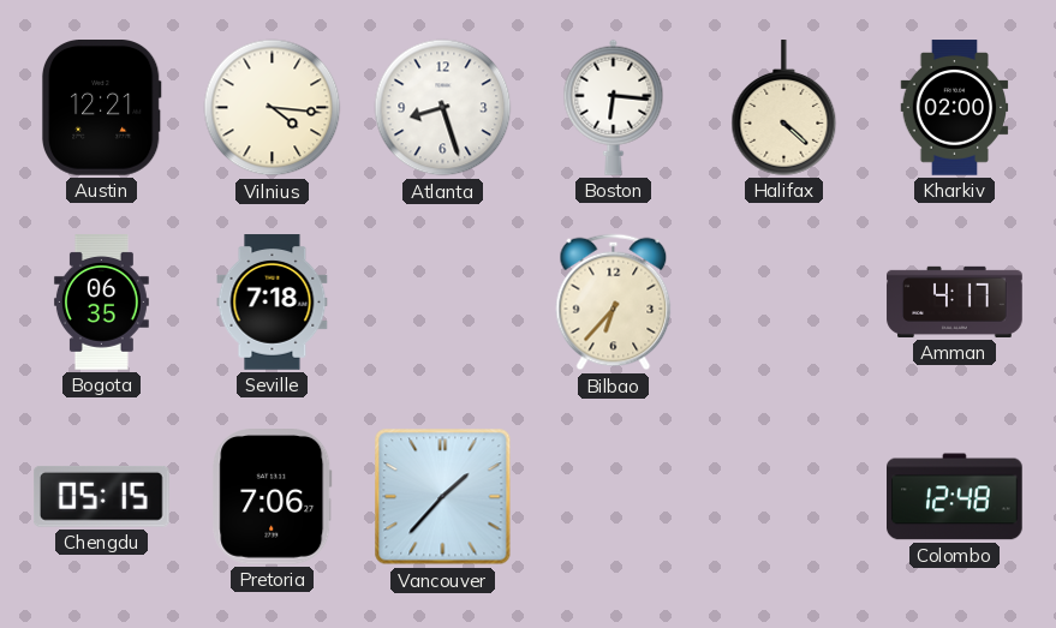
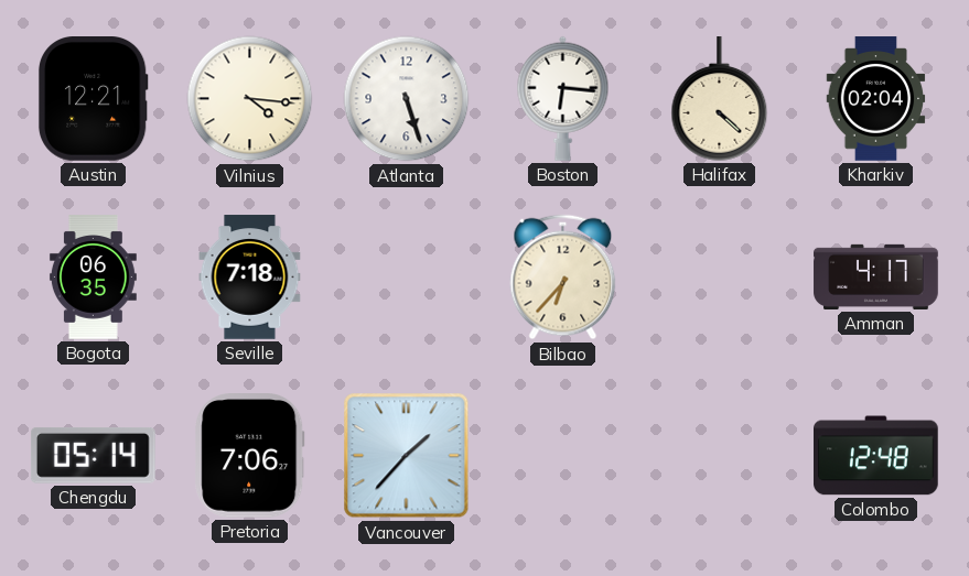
Atlanta: 8:27 -> 5:27
Kharkiv: 02:00 -> 02:04
Chengdu: 05:15 -> 05:14
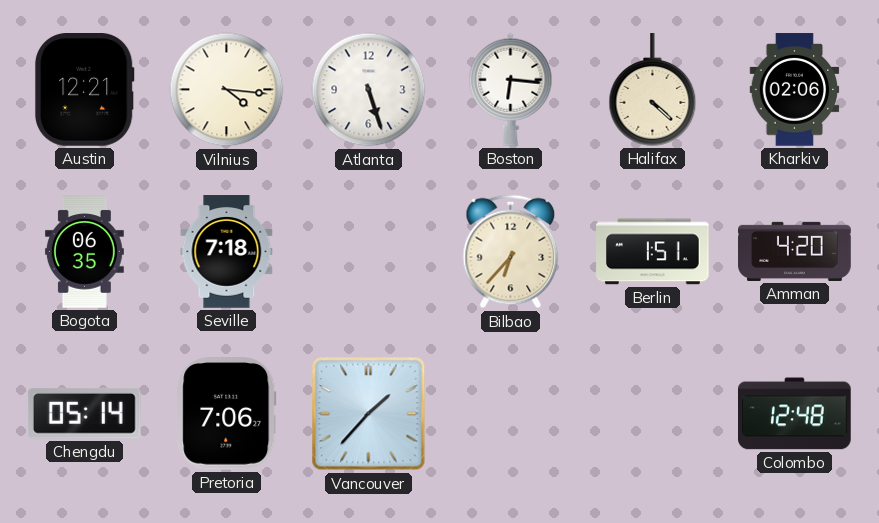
Kharkiv: 02:04 -> 02:06
Berlin: none -> 1:51
Amman: 4:17 -> 4:20
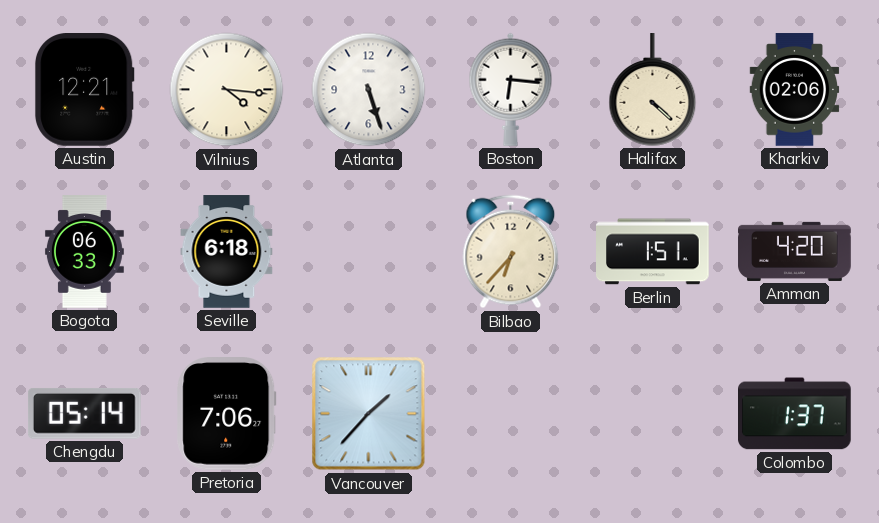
Bogota: 06:35 -> 06:33
Seville: 7:18 -> 6:18
Colombo: 12:48 -> 1:37
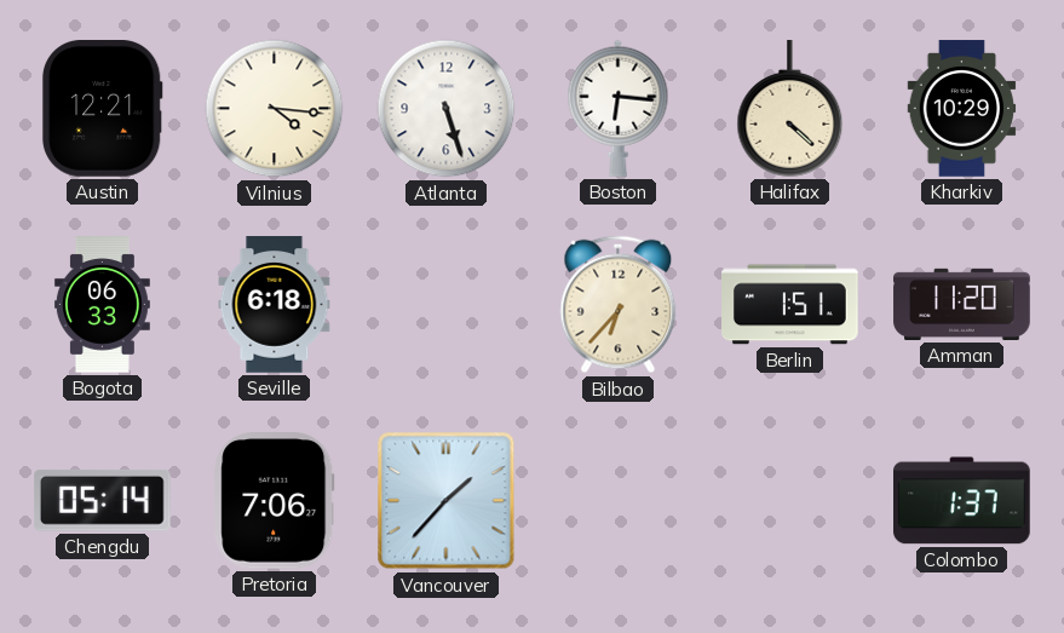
Kharkiv: 02:06 -> 10:29
Amman: 4:20 -> 11:20
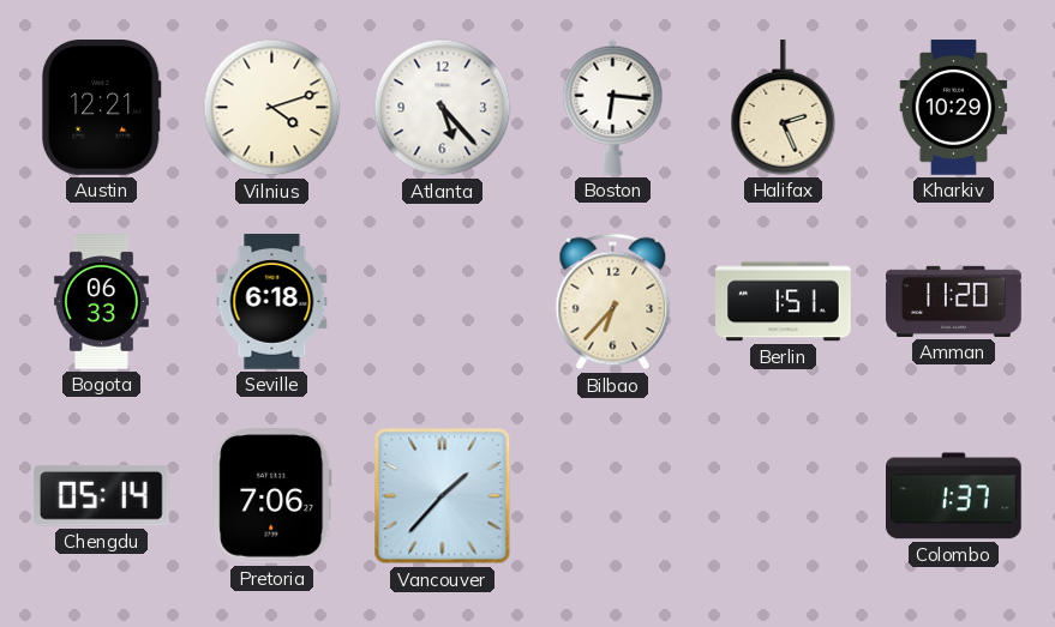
Vilnius: 4:16 -> 4:12
Atlanta: 5:27 -> 5:23
Halifax: 4:22 -> 2:26
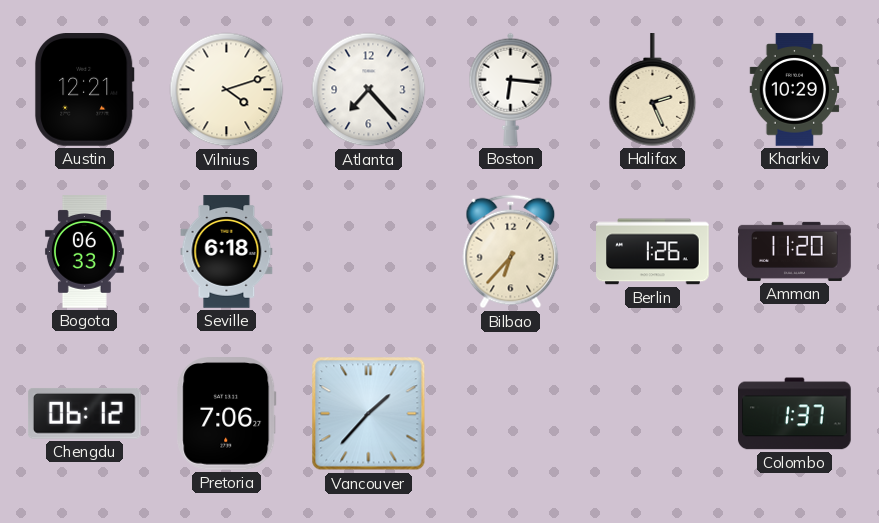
Atlanta: 5:23 -> 7:23
Berlin: 1:51 -> 1:26
Chengdu: 05:14 -> 06:12
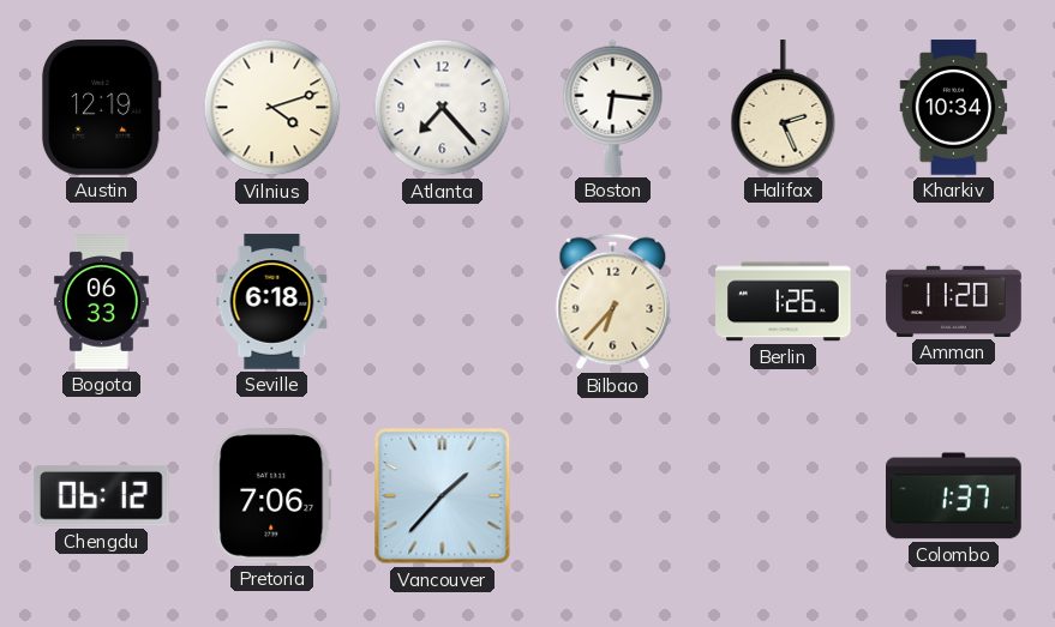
Austin: 12:21 -> 12:19
Kharkiv: 10:29 -> 10:34
